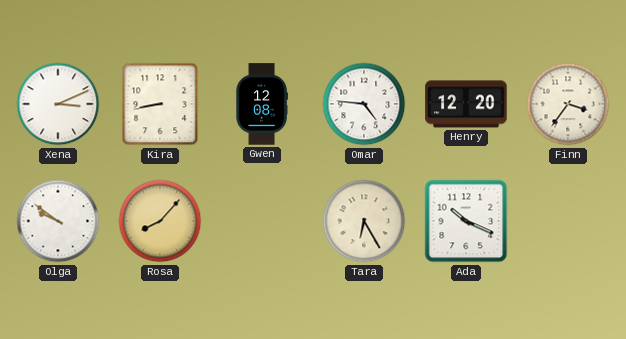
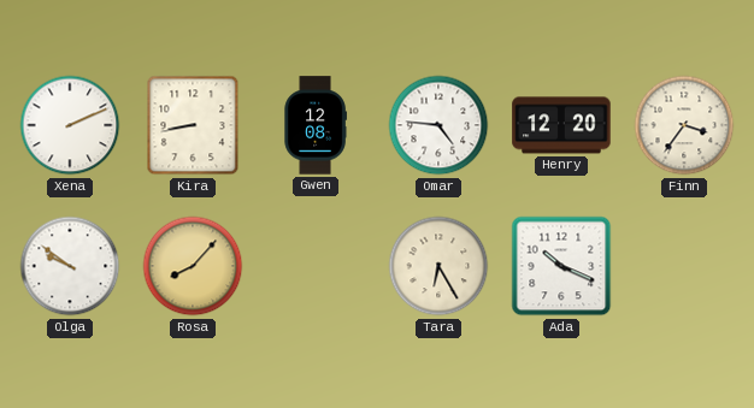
Xena: 3:11 -> 2:11
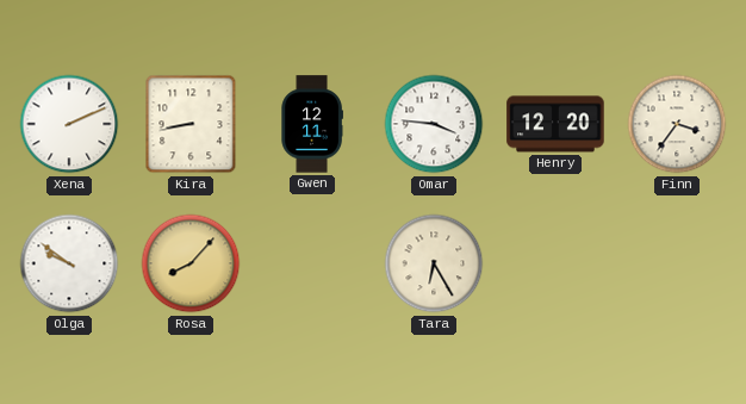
Gwen: 12:08 -> 12:11
Omar: 4:46 -> 3:46
Ada: 10:19 -> none
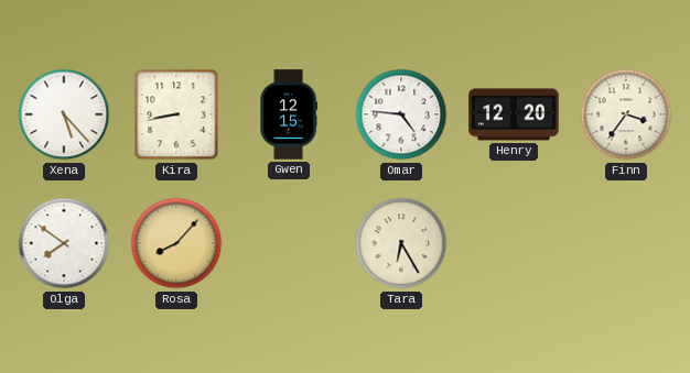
Xena: 2:11 -> 5:23
Gwen: 12:11 -> 12:15
Omar: 3:46 -> 4:46
Olga: 9:51 -> 7:51
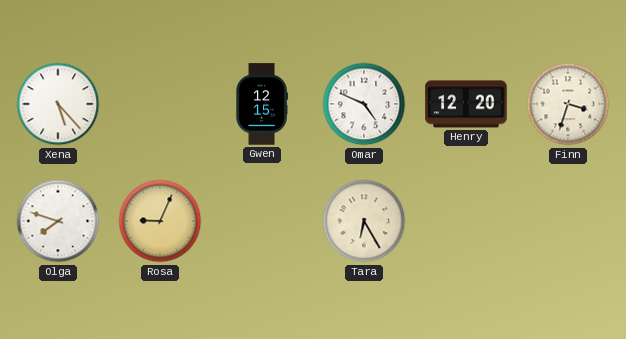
Kira: 8:43 -> none
Omar: 4:46 -> 4:49
Finn: 3:36 -> 3:33
Olga: 7:51 -> 7:48
Rosa: 8:07 -> 9:04
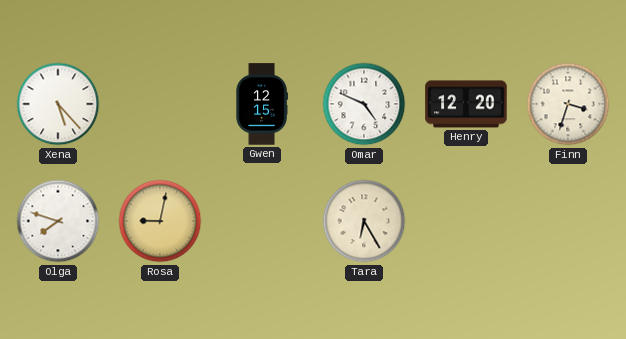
Rosa: 9:04 -> 9:02
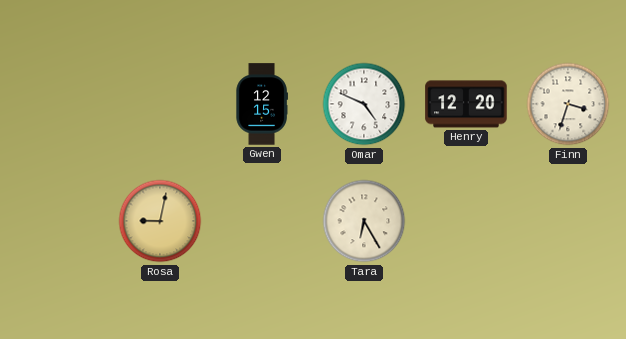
Xena: 5:23 -> none
Olga: 7:48 -> none
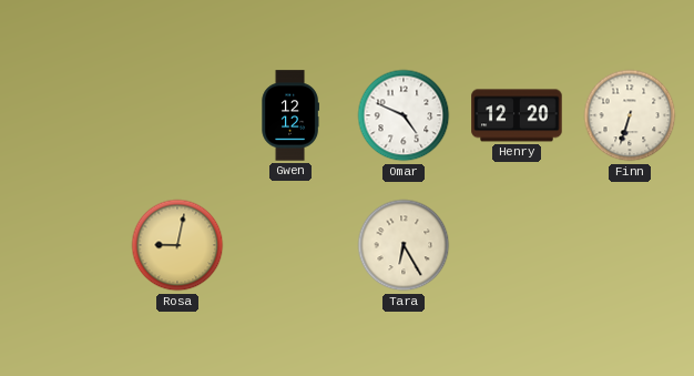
Gwen: 12:15 -> 12:12
Finn: 3:33 -> 6:33
